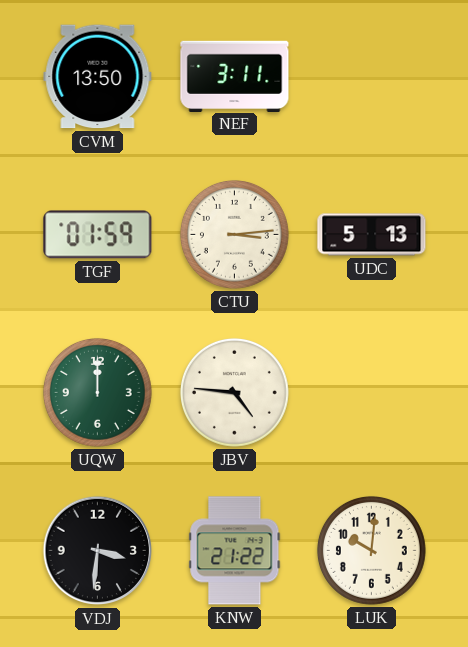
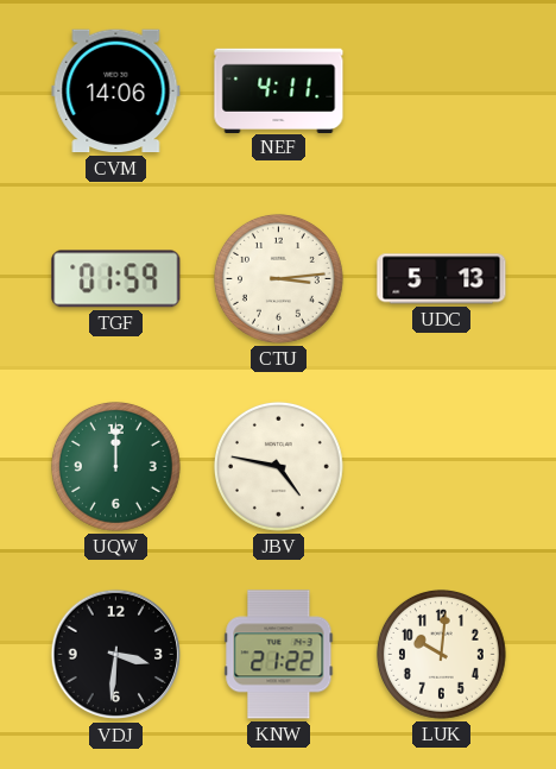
CVM: 13:50 -> 14:06
NEF: 3:11 -> 4:11
JBV: 4:46 -> 4:47
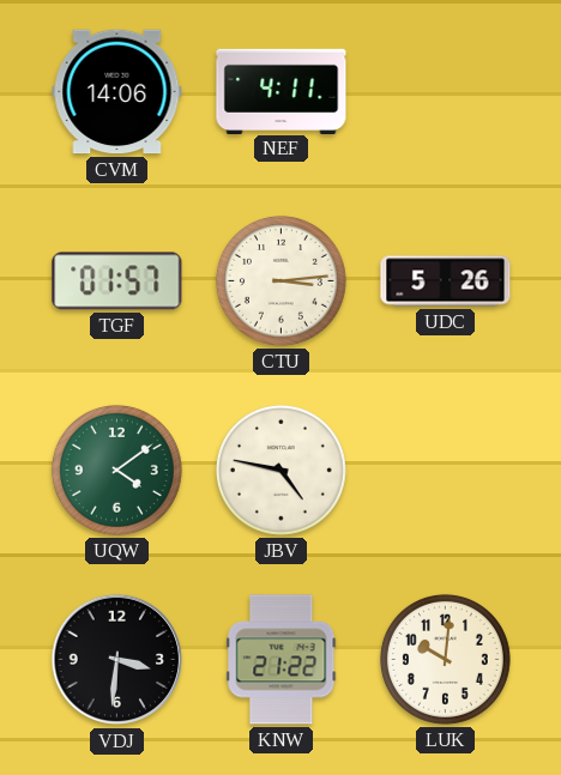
TGF: 01:59 -> 01:57
UDC: 5:13 -> 5:26
UQW: 12:00 -> 4:09
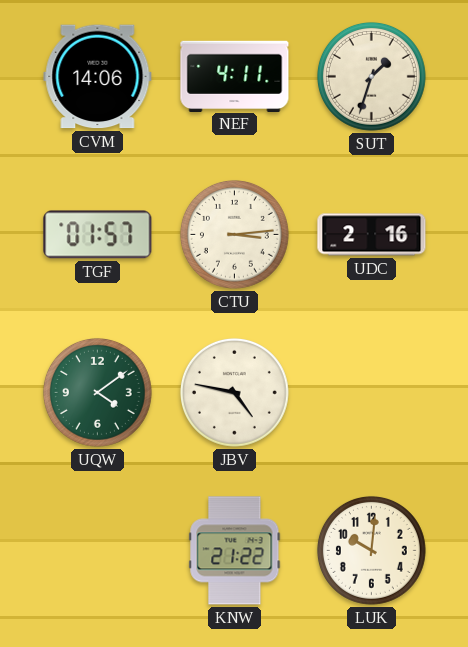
SUT: none -> 1:33
UDC: 5:26 -> 2:16
VDJ: 3:31 -> none
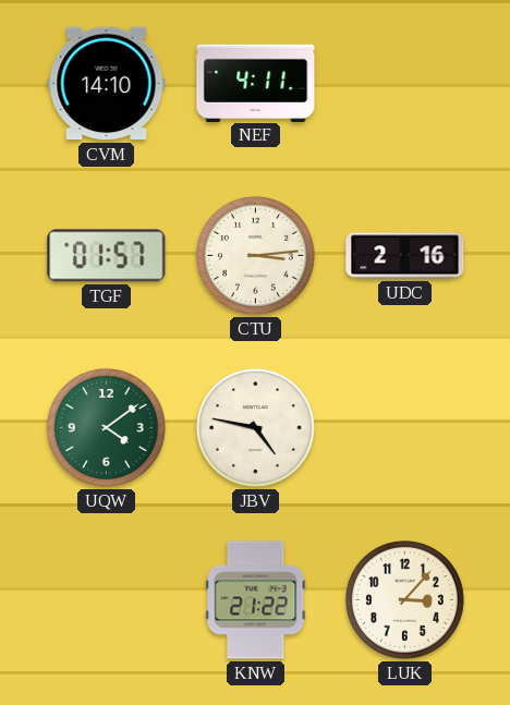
CVM: 14:06 -> 14:10
SUT: 1:33 -> none
LUK: 10:01 -> 3:07
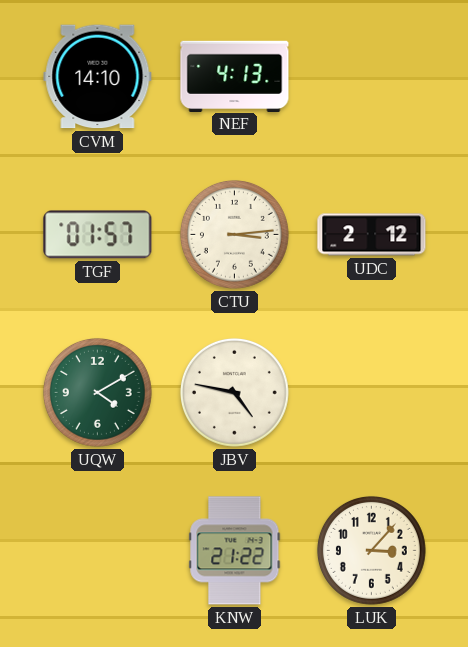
NEF: 4:11 -> 4:13
UDC: 2:16 -> 2:12
UQW: 4:09 -> 4:10
